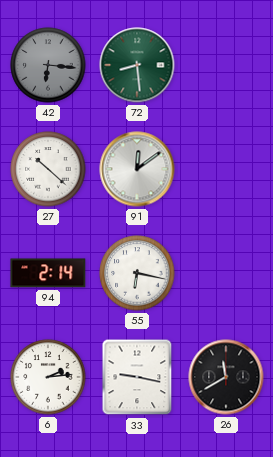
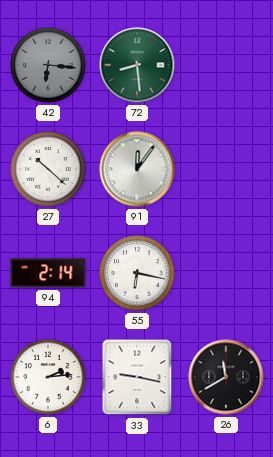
91: 12:09 -> 12:06
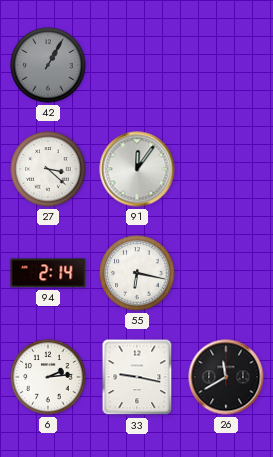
42: 6:16 -> 1:05
72: 8:29 -> none
27: 10:22 -> 3:22
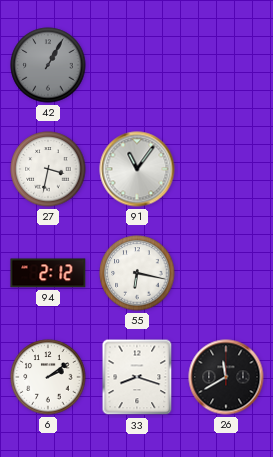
27: 3:22 -> 3:32
91: 12:06 -> 11:06
94: 2:14 -> 2:12
6: 2:14 -> 2:09
33: 9:17 -> 8:18
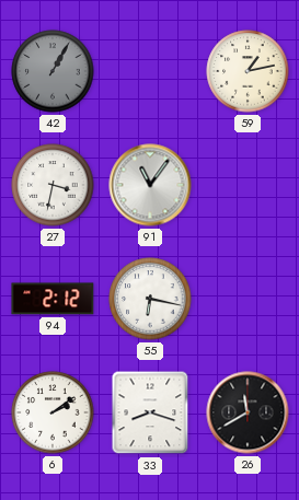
59: none -> 1:13
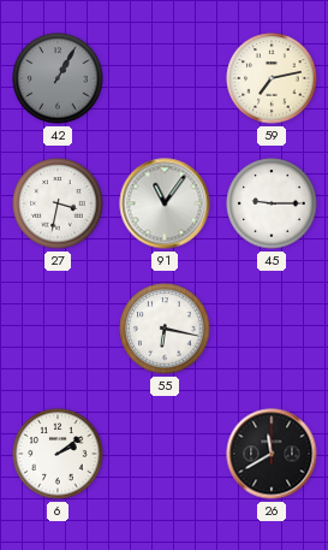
59: 1:13 -> 7:13
45: none -> 9:15
94: 2:12 -> none
33: 8:18 -> none
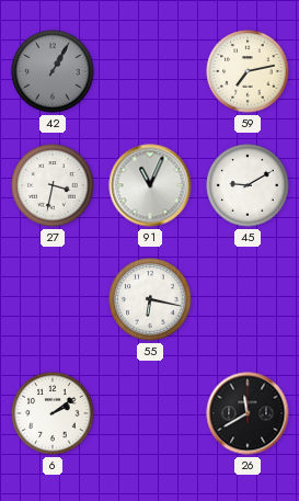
91: 11:06 -> 11:04
45: 9:15 -> 9:10
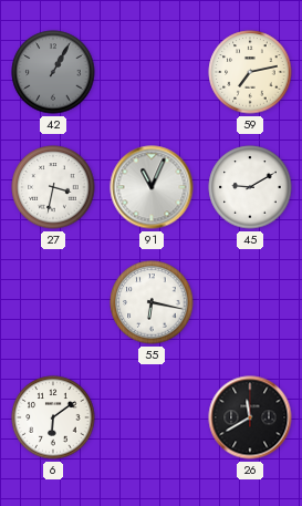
6: 2:09 -> 6:09
